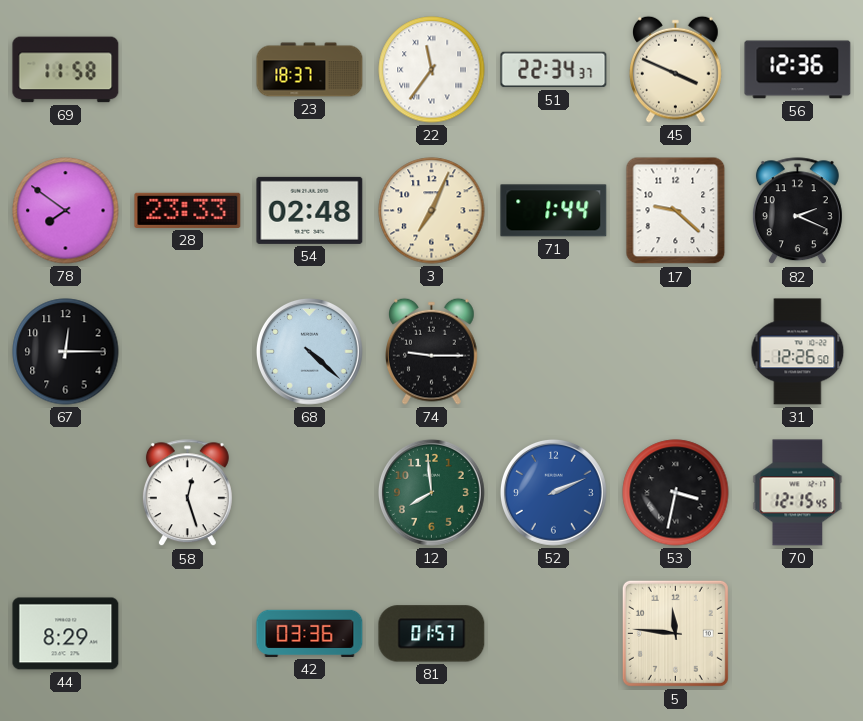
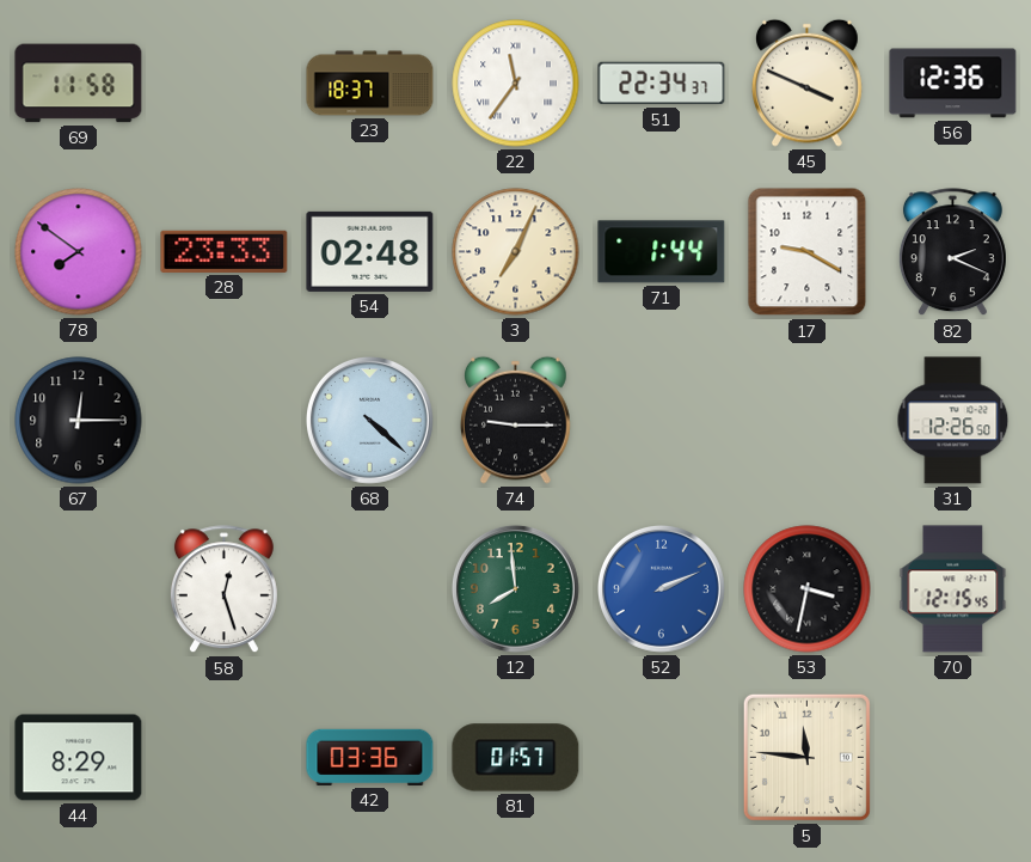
17: 9:22 -> 9:20
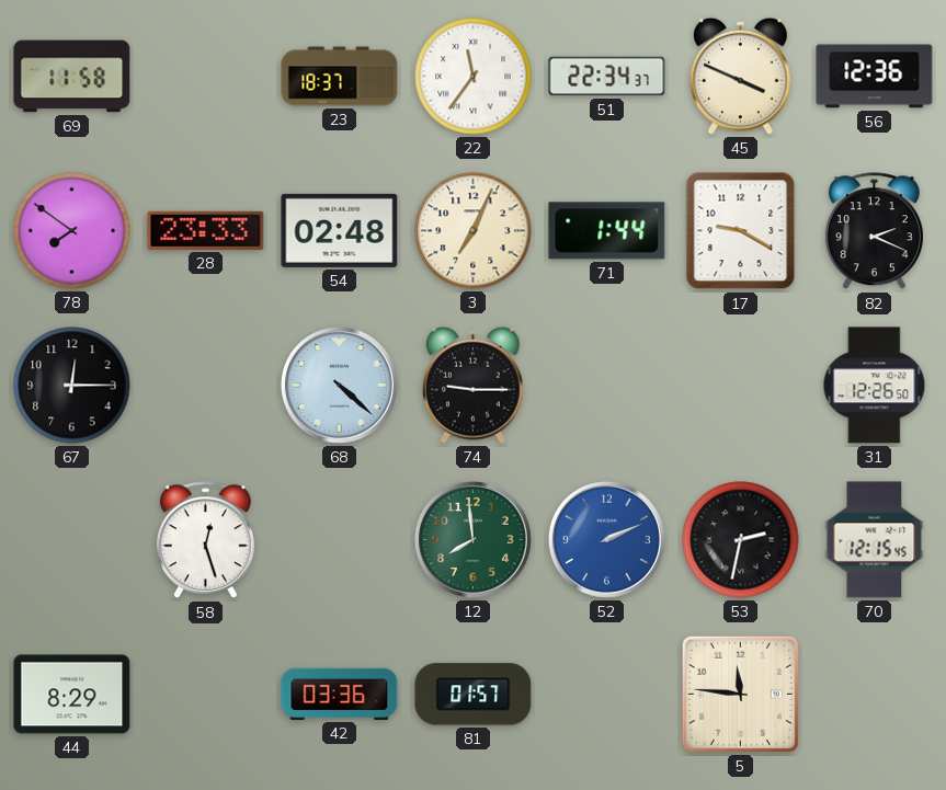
53: 3:32 -> 2:32
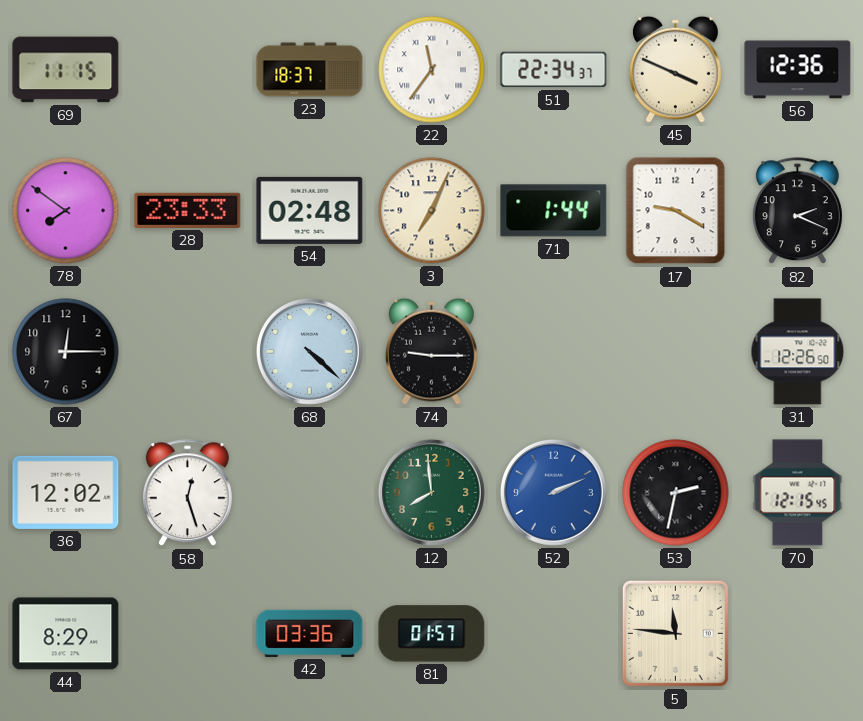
69: 11:58 -> 11:15
36: none -> 12:02
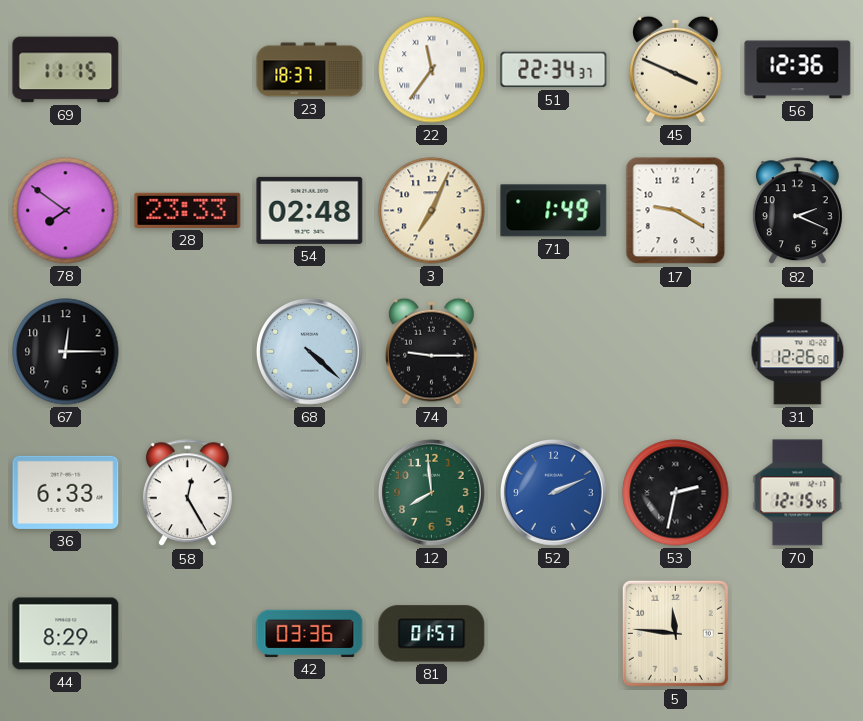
71: 1:44 -> 1:49
36: 12:02 -> 6:33
58: 12:27 -> 12:25
